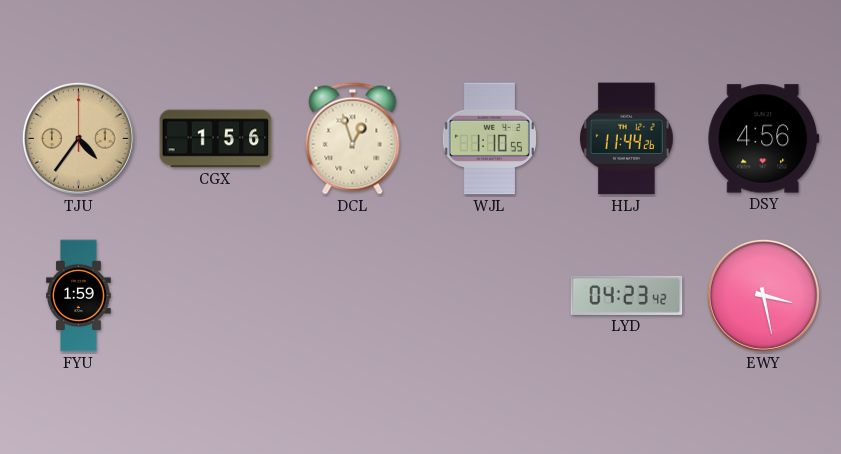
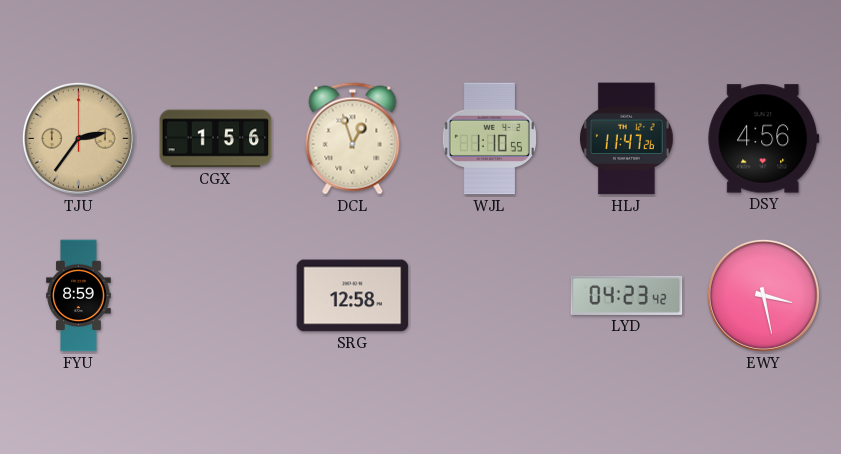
TJU: 4:36 -> 2:36
HLJ: 11:44 -> 11:47
FYU: 1:59 -> 8:59
SRG: none -> 12:58
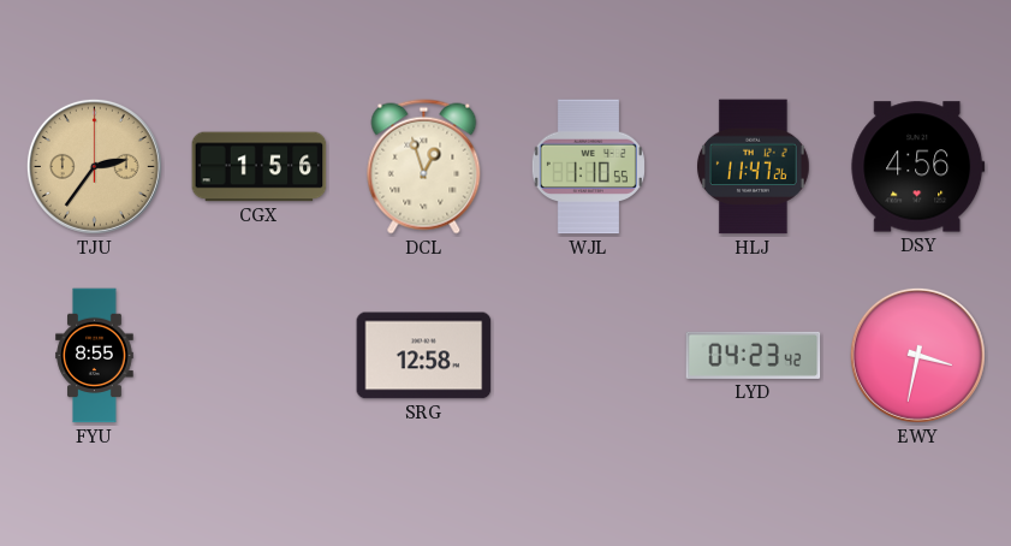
FYU: 8:59 -> 8:55
EWY: 3:28 -> 3:32
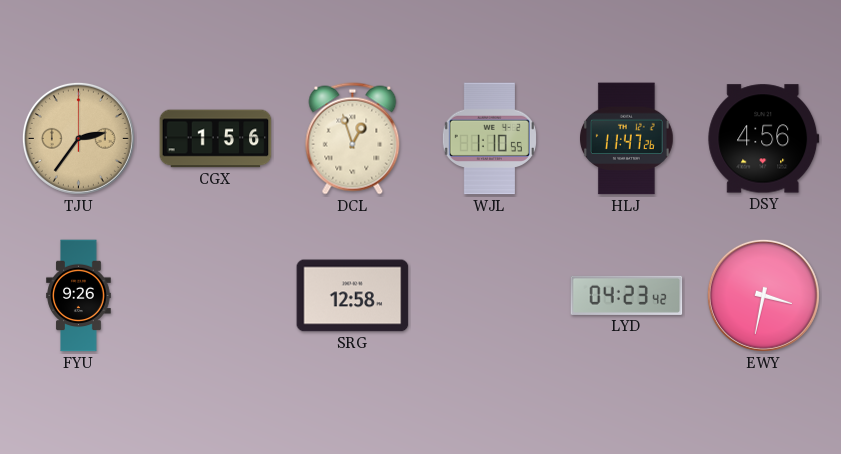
FYU: 8:55 -> 9:26
